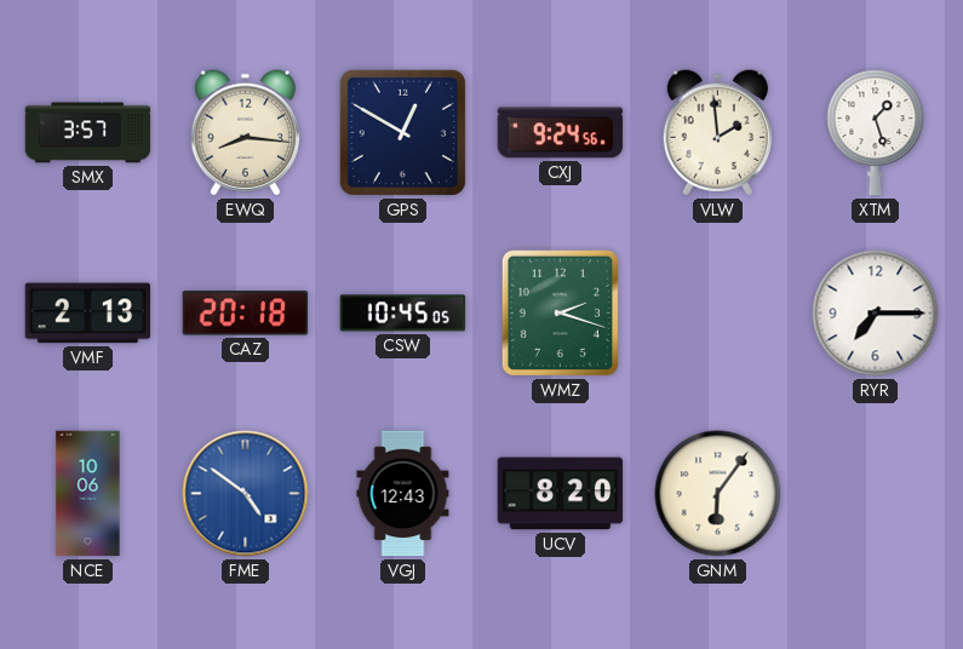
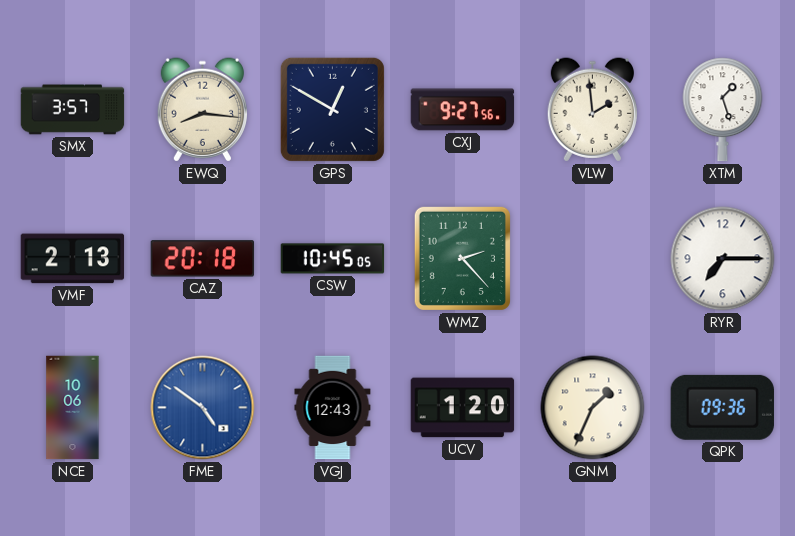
CXJ: 9:24 -> 9:27
WMZ: 2:18 -> 2:23
UCV: 8:20 -> 1:20
GNM: 6:06 -> 1:34
QPK: none -> 09:36
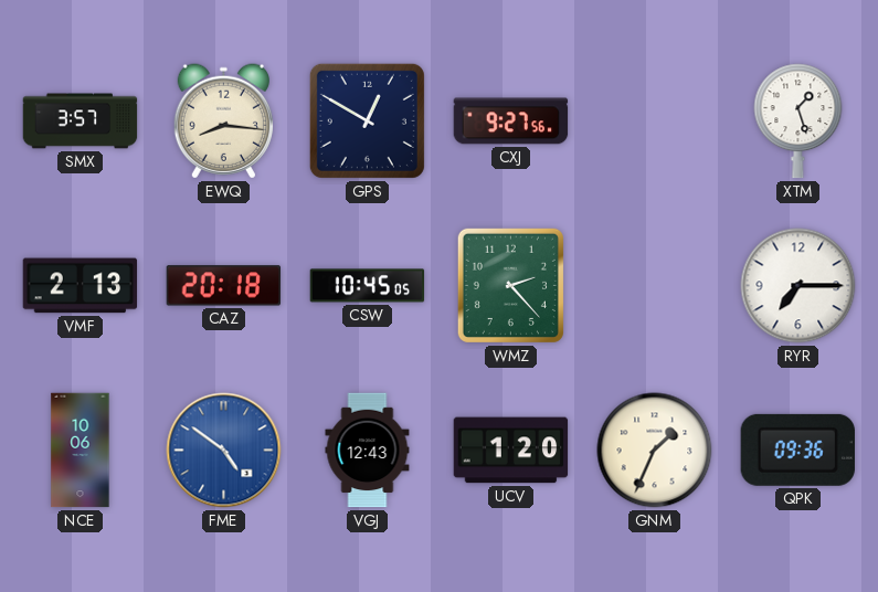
VLW: 1:59 -> none
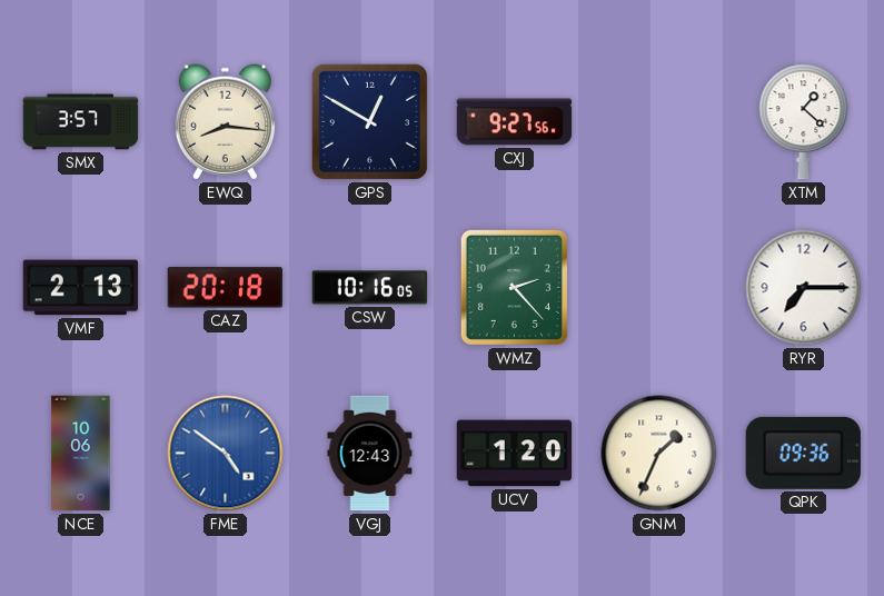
XTM: 1:27 -> 1:22
CSW: 10:45 -> 10:16
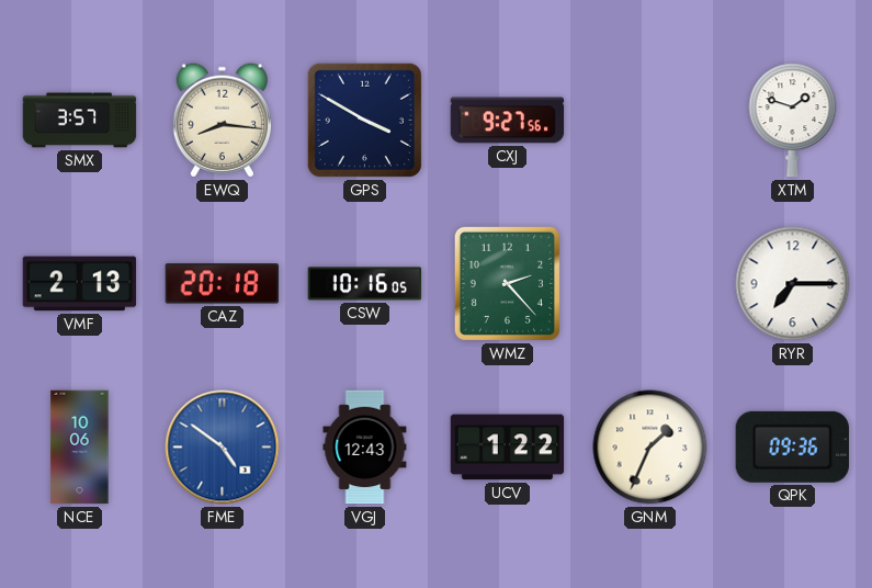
GPS: 12:50 -> 3:50
XTM: 1:22 -> 1:48
UCV: 1:20 -> 1:22
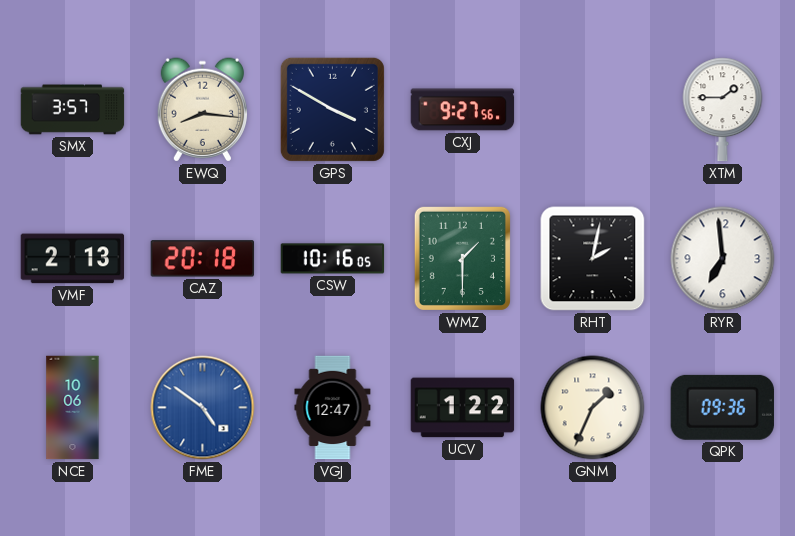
XTM: 1:48 -> 1:45
WMZ: 2:23 -> 1:30
RHT: none -> 2:02
RYR: 7:15 -> 6:59
VGJ: 12:43 -> 12:47
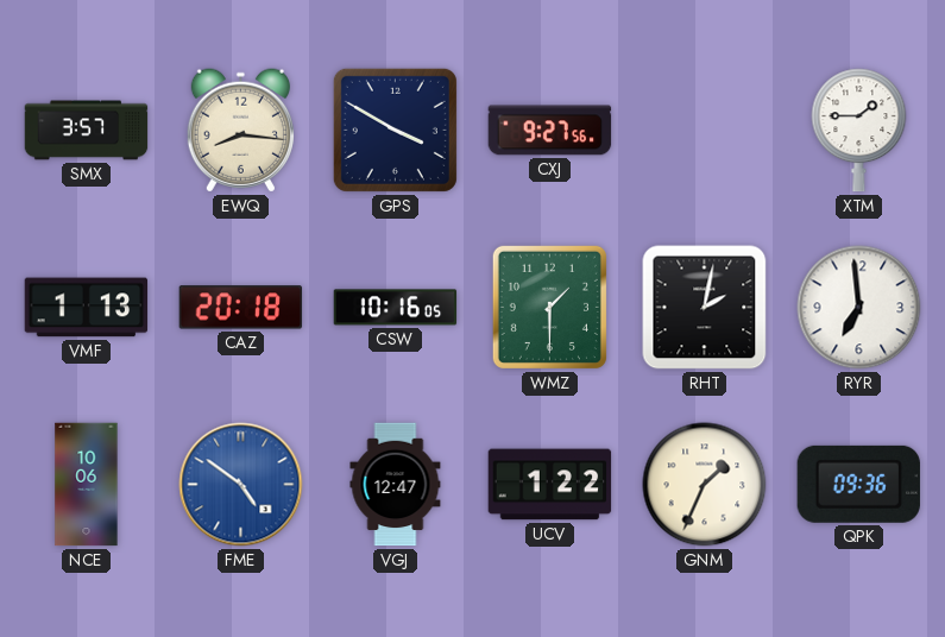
VMF: 2:13 -> 1:13
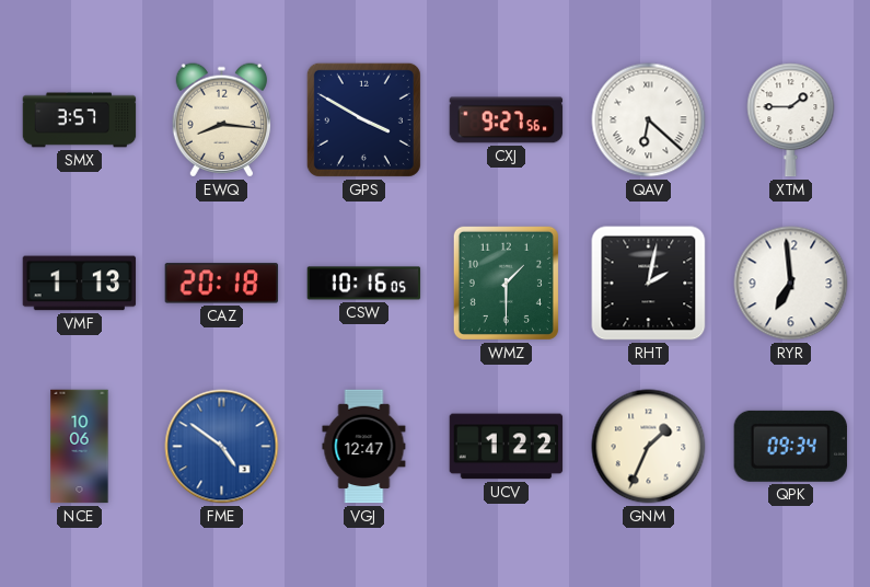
QAV: none -> 6:22
QPK: 09:36 -> 09:34
